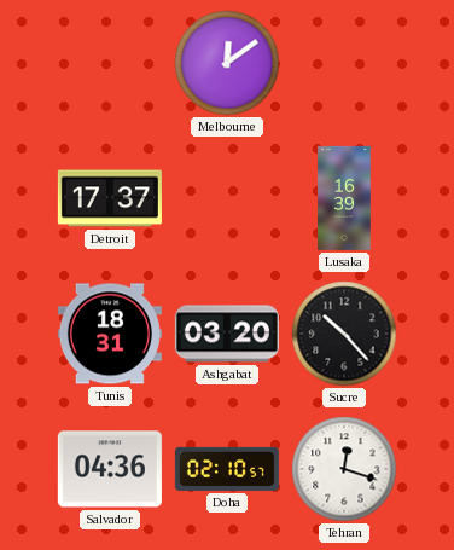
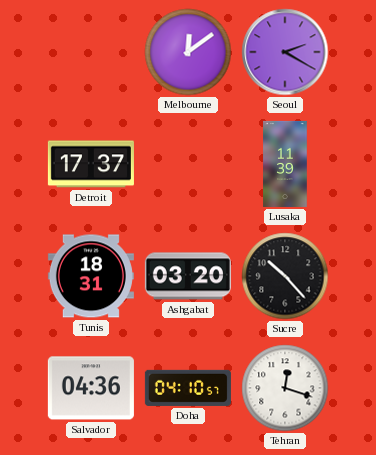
Seoul: none -> 2:20
Lusaka: 16:39 -> 11:39
Doha: 02:10 -> 04:10
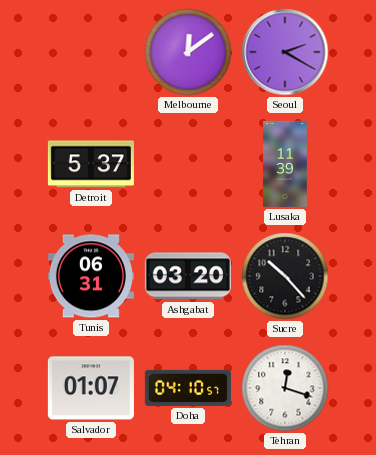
Detroit: 17:37 -> 5:37
Tunis: 18:31 -> 06:31
Salvador: 04:36 -> 01:07
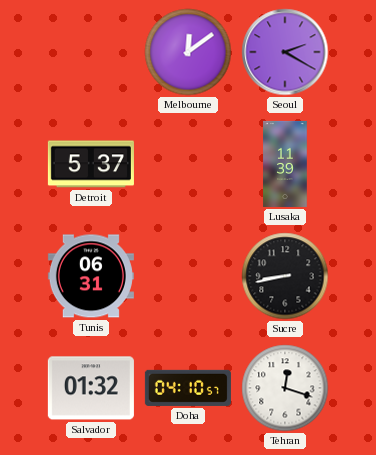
Ashgabat: 03:20 -> none
Sucre: 10:23 -> 8:43
Salvador: 01:07 -> 01:32
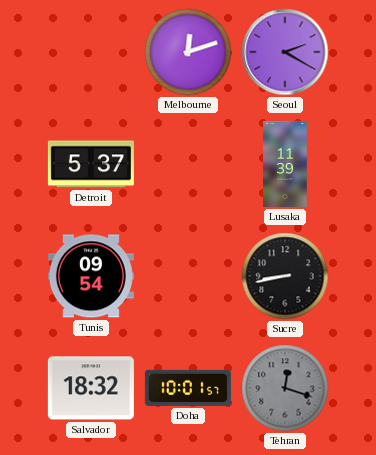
Melbourne: 12:09 -> 12:12
Tunis: 06:31 -> 09:54
Salvador: 01:32 -> 18:32
Doha: 04:10 -> 10:01
Tehran dial: white -> grey
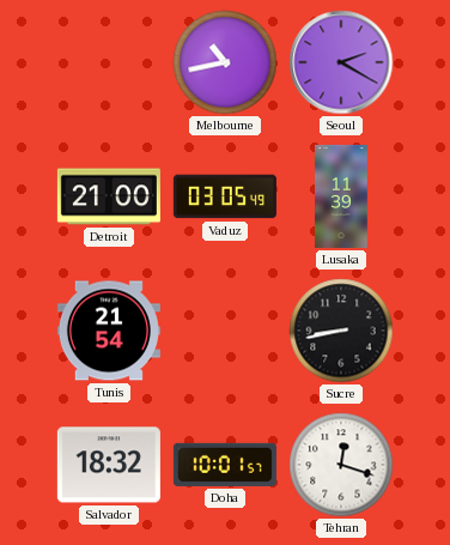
Melbourne: 12:12 -> 10:43
Detroit: 5:37 -> 21:00
Vaduz: none -> 03:05
Tunis: 09:54 -> 21:54
Tehran dial: grey -> white
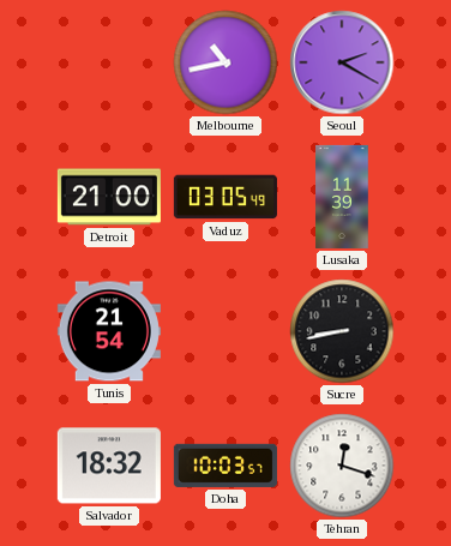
Doha: 10:01 -> 10:03
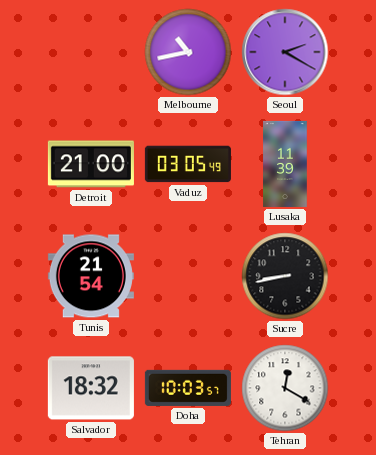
Tehran: 12:18 -> 12:20
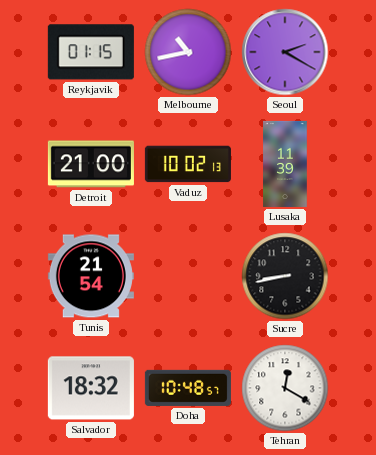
Reykjavik: none -> 01:15
Vaduz: 03:05 -> 10:02
Doha: 10:03 -> 10:48
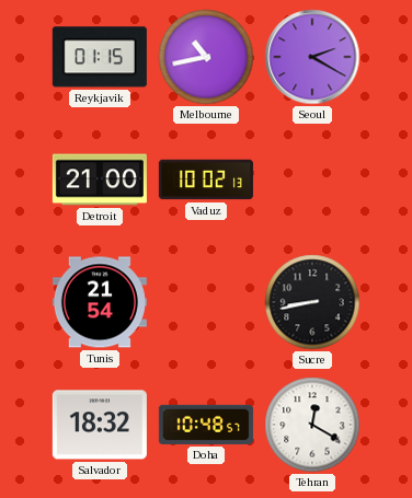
Lusaka: 11:39 -> none
